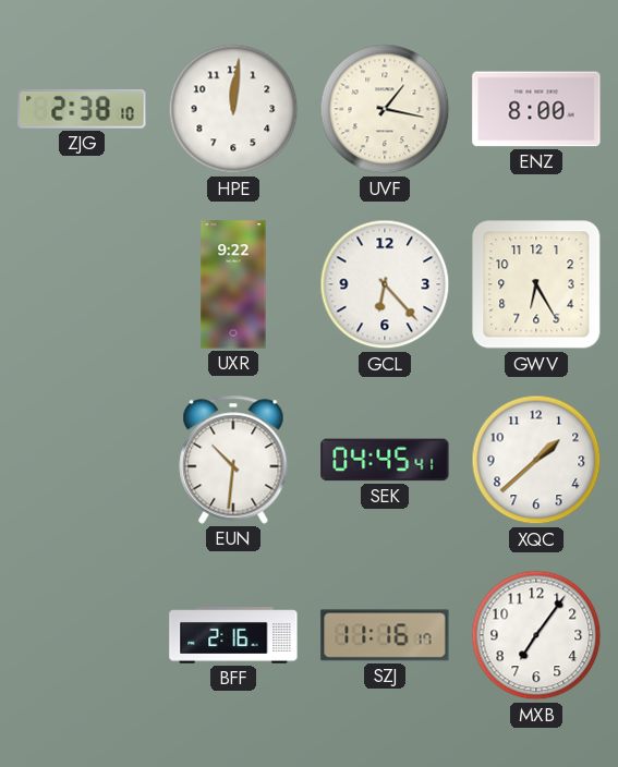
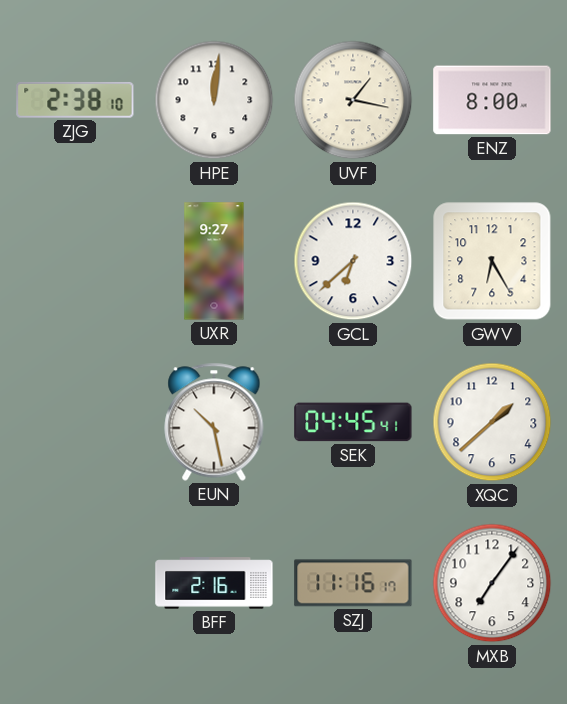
UXR: 9:22 -> 9:27
GCL: 6:23 -> 6:38
EUN: 10:31 -> 10:28
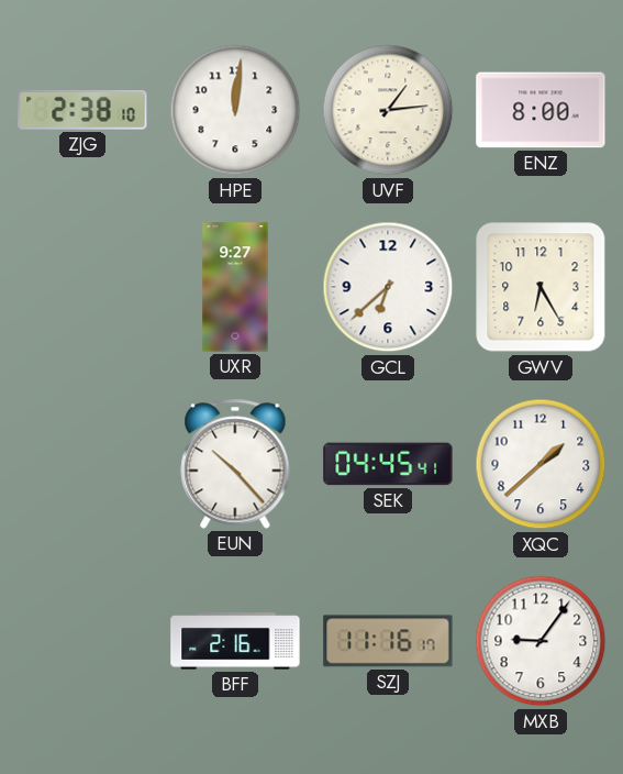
UVF: 1:17 -> 1:14
EUN: 10:28 -> 10:23
MXB: 7:06 -> 9:06
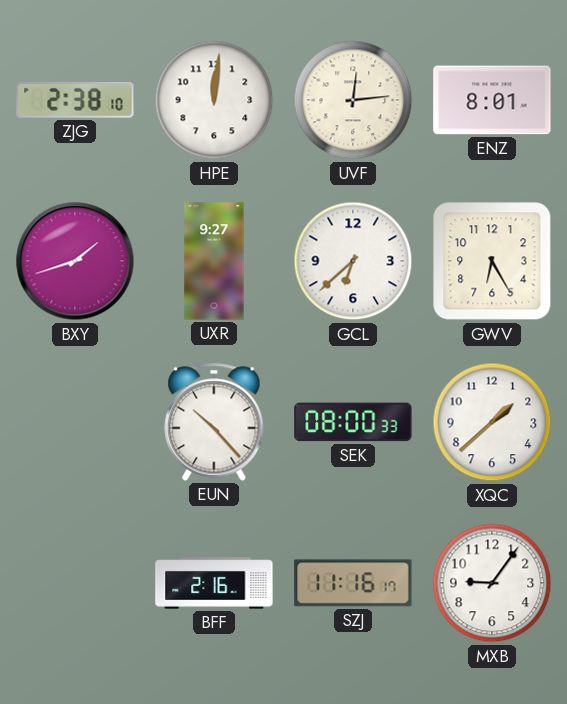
UVF: 1:14 -> 12:14
ENZ: 8:00 -> 8:01
BXY: none -> 1:42
SEK: 04:45 -> 08:00
